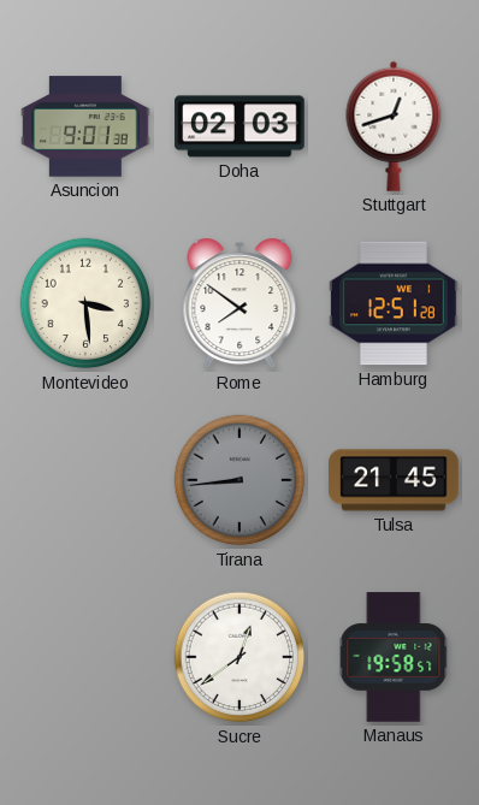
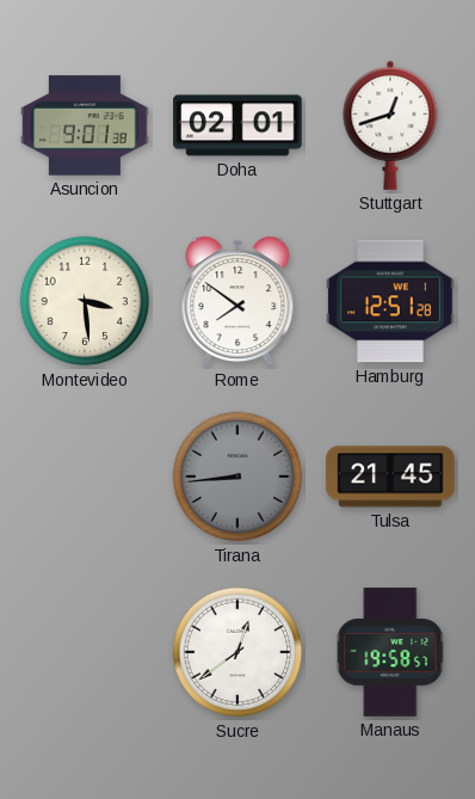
Doha: 02:03 -> 02:01
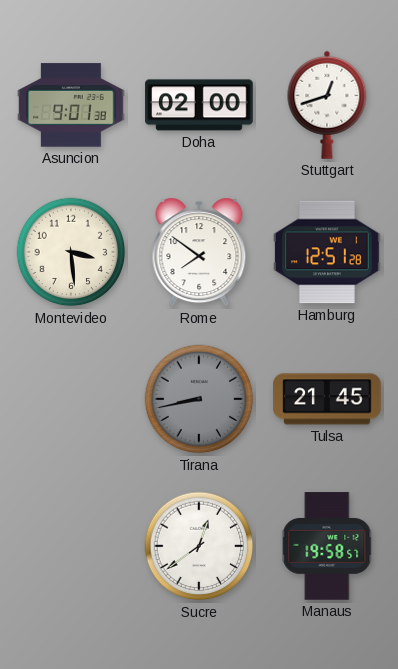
Doha: 02:01 -> 02:00
Tirana: 8:44 -> 8:43
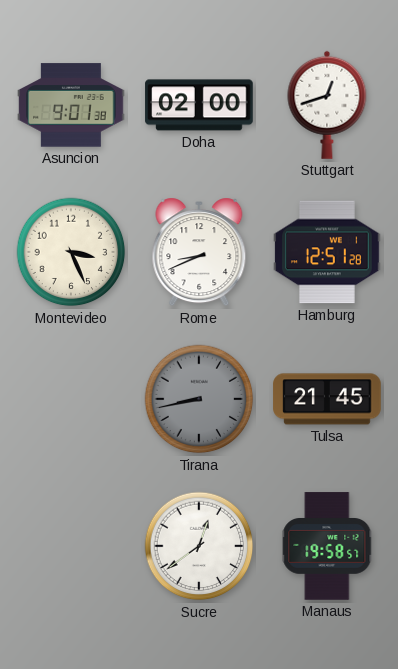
Montevideo: 3:29 -> 3:26
Rome: 7:51 -> 8:41
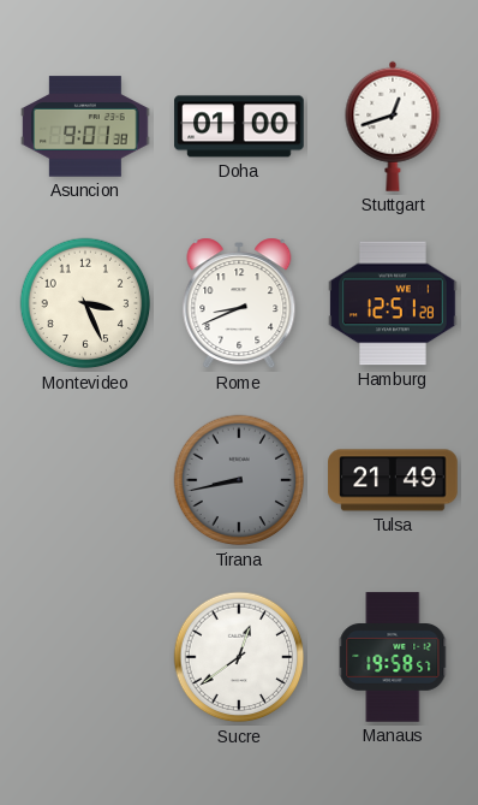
Doha: 02:00 -> 01:00
Tulsa: 21:45 -> 21:49
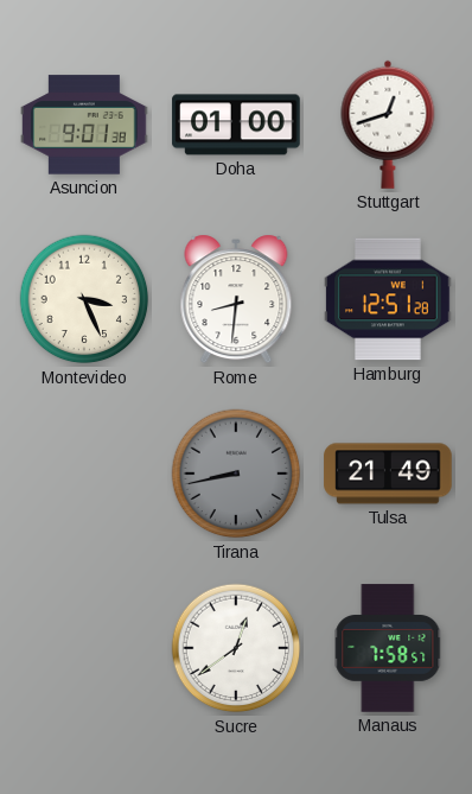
Rome: 8:41 -> 8:31
Manaus: 19:58 -> 7:58
